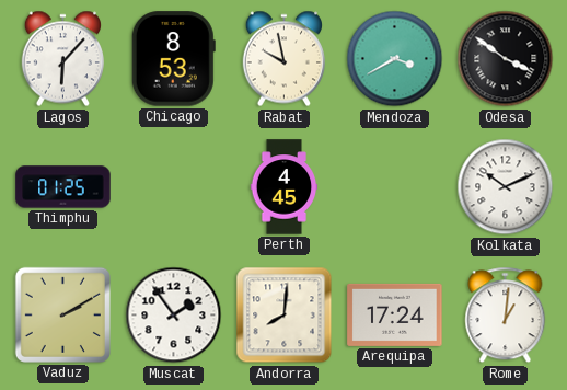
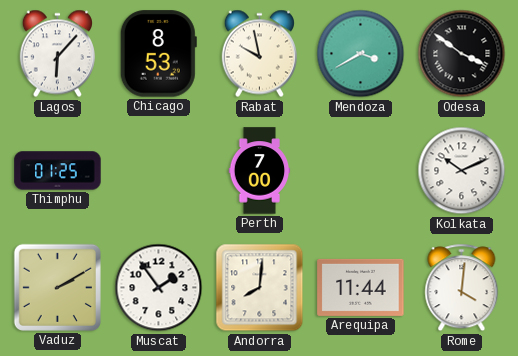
Perth: 4:45 -> 7:00
Arequipa: 17:24 -> 11:44
Rome: 1:01 -> 4:01
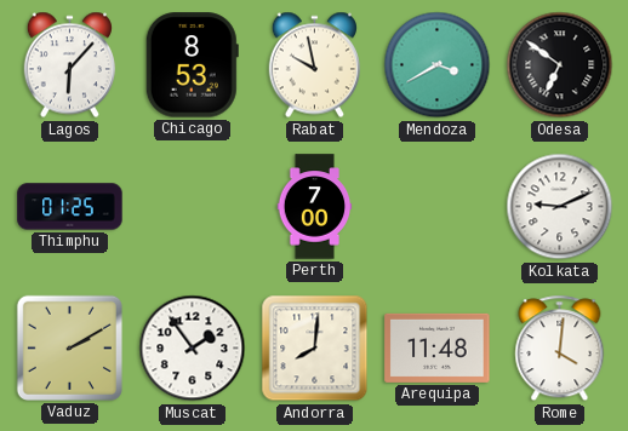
Odesa: 3:51 -> 6:51
Kolkata: 10:11 -> 9:11
Arequipa: 11:44 -> 11:48
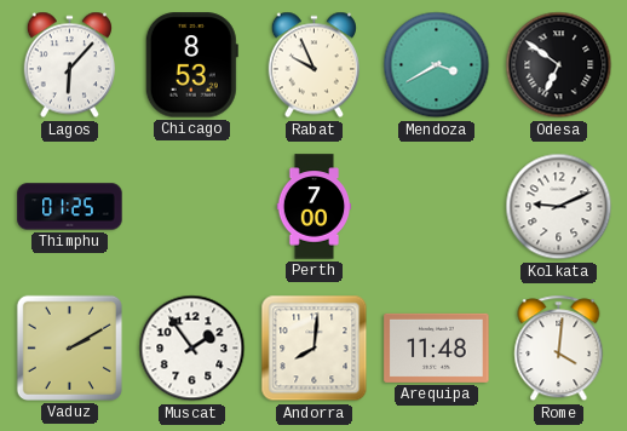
Rabat: 9:58 -> 9:56
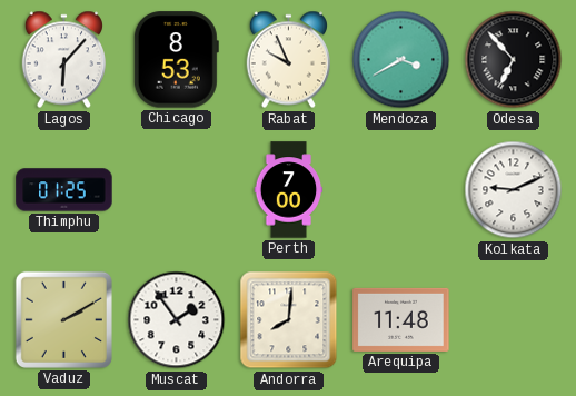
Odesa: 6:51 -> 6:53
Rome: 4:01 -> none
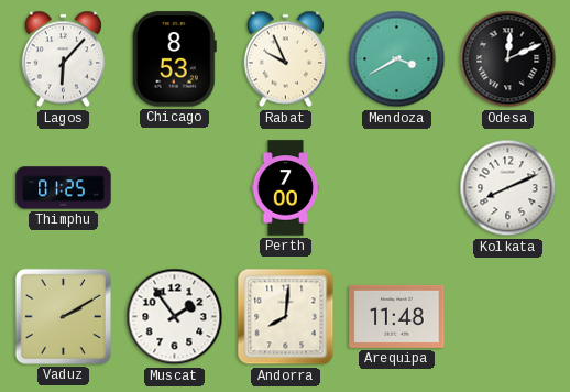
Odesa: 6:53 -> 12:11
Kolkata: 9:11 -> 8:11
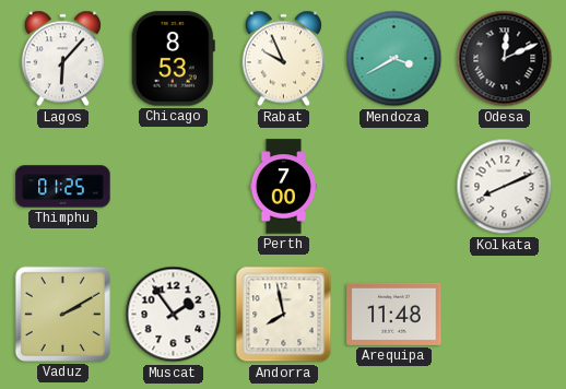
Andorra: 8:01 -> 7:58
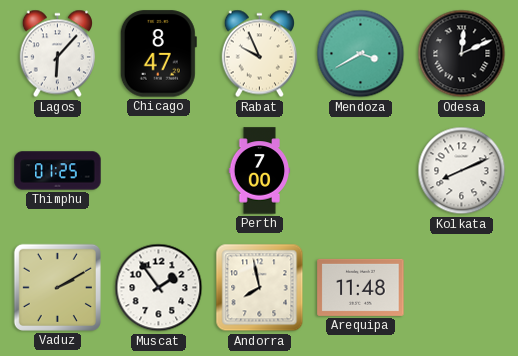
Chicago: 8:53 -> 8:47
